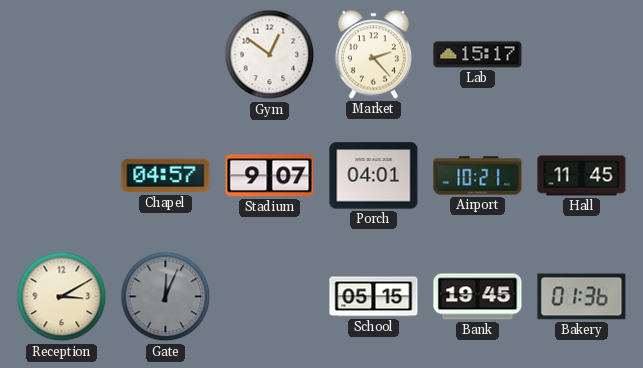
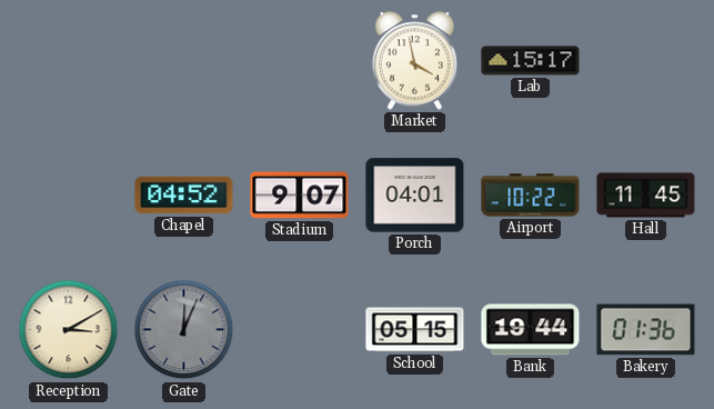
Gym: 12:51 -> none
Market: 2:23 -> 3:58
Chapel: 04:57 -> 04:52
Airport: 10:21 -> 10:22
Bank: 19:45 -> 19:44
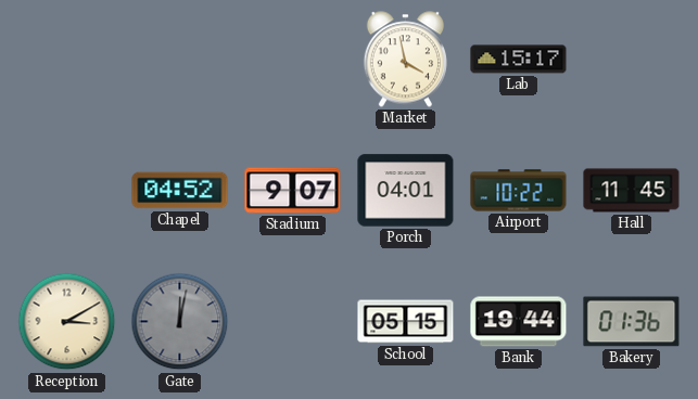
Gate: 12:04 -> 12:02
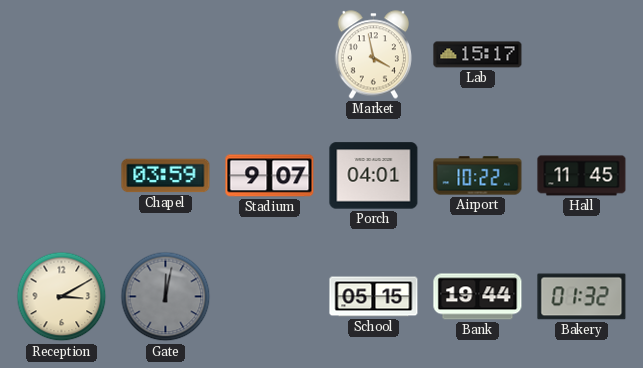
Chapel: 04:52 -> 03:59
Bakery: 01:36 -> 01:32
